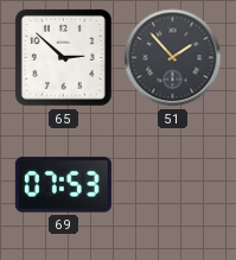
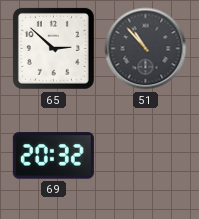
51: 1:53 -> 10:53
69: 07:53 -> 20:32
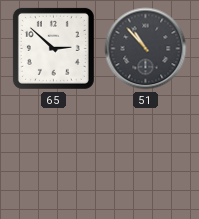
69: 20:32 -> none
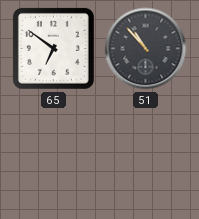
65: 2:52 -> 6:51
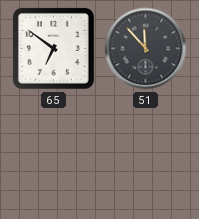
51: 10:53 -> 11:53
